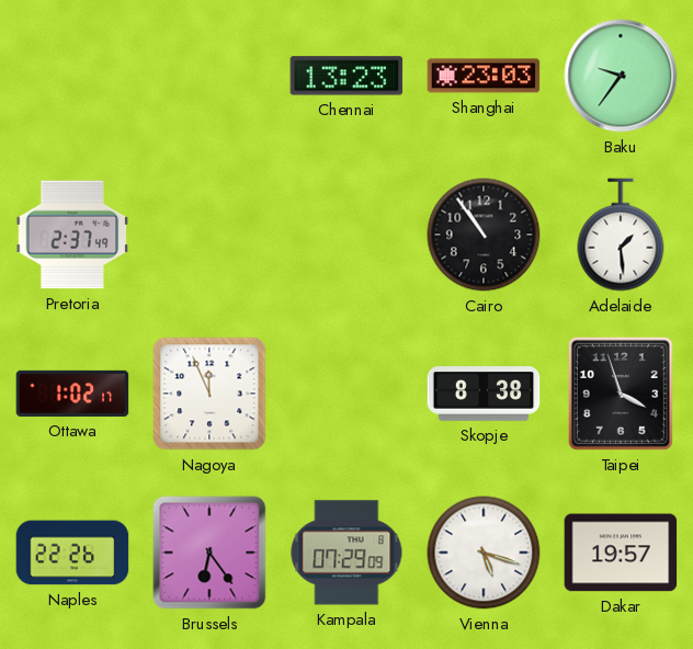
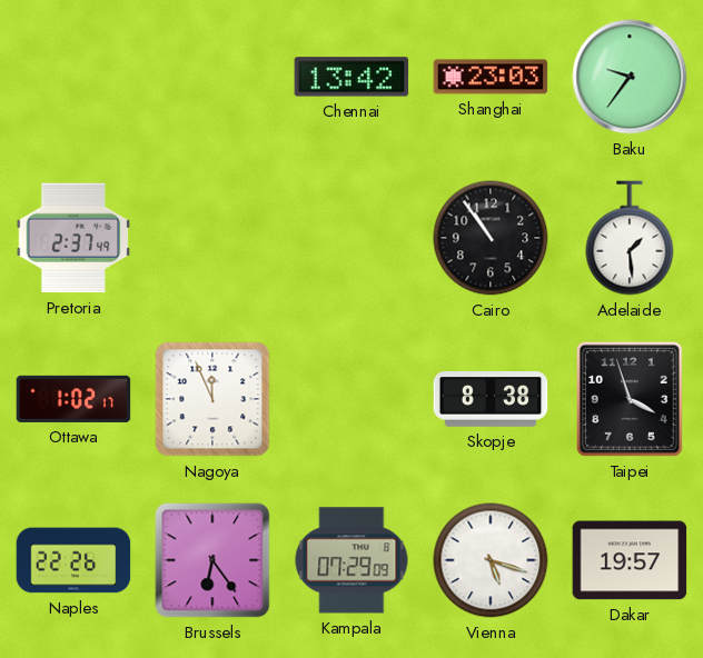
Chennai: 13:23 -> 13:42
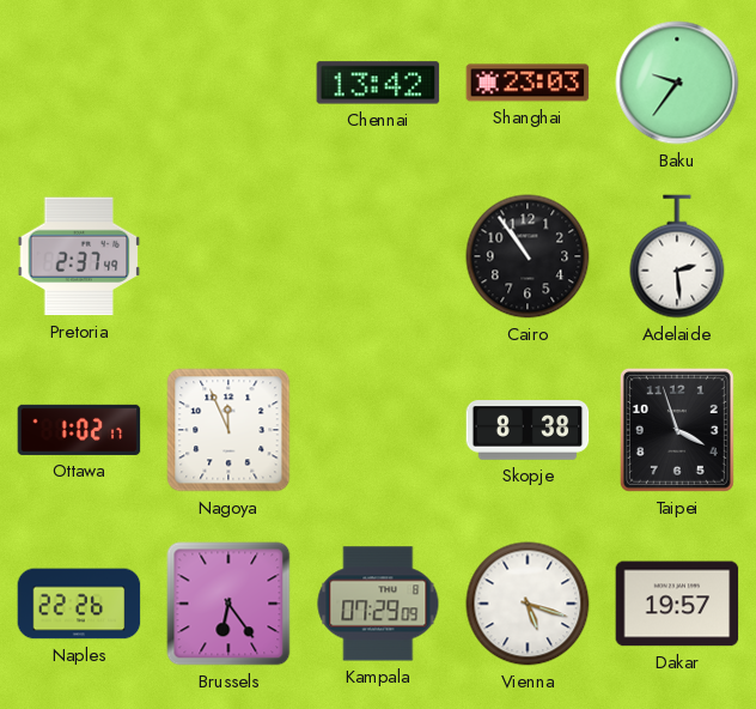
Adelaide: 1:29 -> 2:29
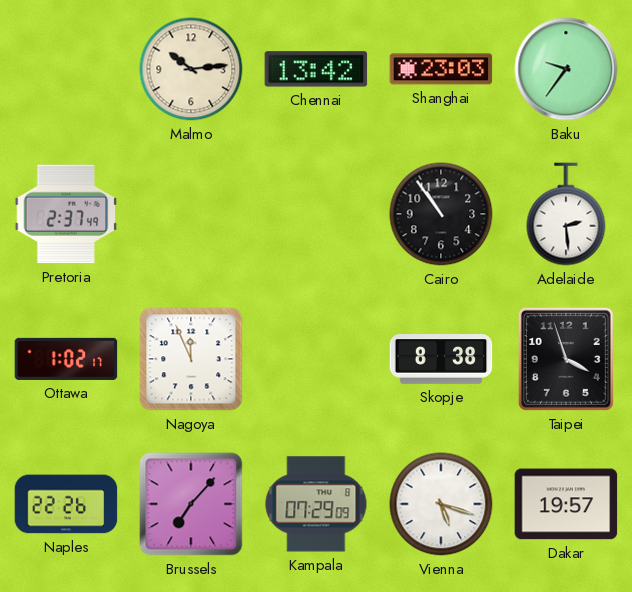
Malmo: none -> 10:14
Brussels: 6:24 -> 7:07
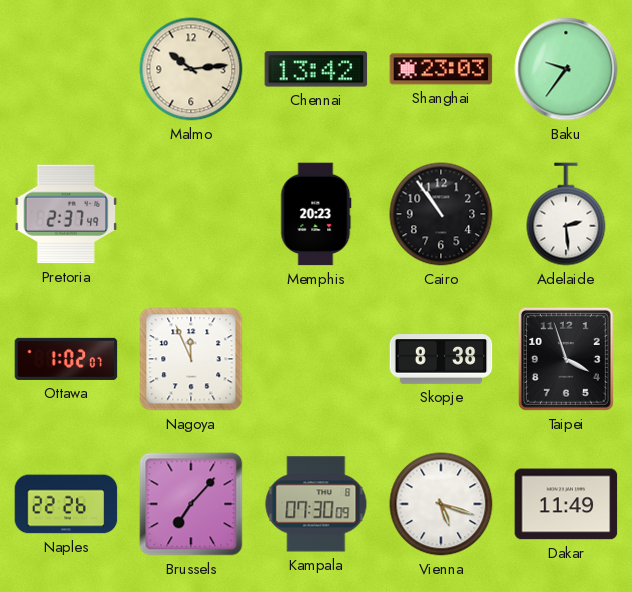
Memphis: none -> 20:23
Ottawa: 1:02:17 -> 1:02:07
Kampala: 07:29 -> 07:30
Dakar: 19:57 -> 11:49
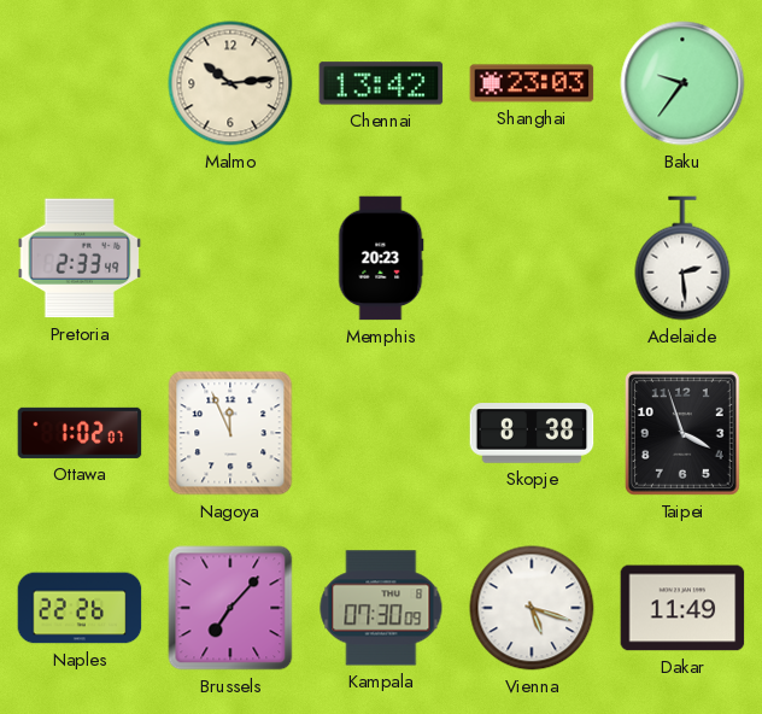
Pretoria: 2:37 -> 2:33
Cairo: 10:54 -> none
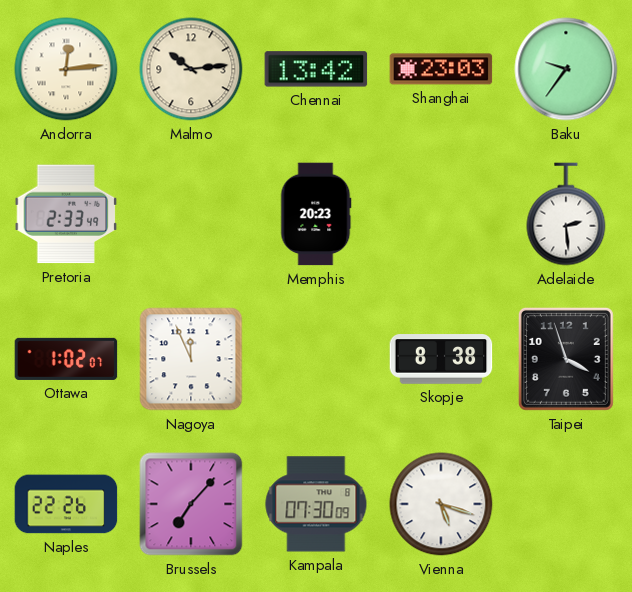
Andorra: none -> 12:14
Dakar: 11:49 -> none
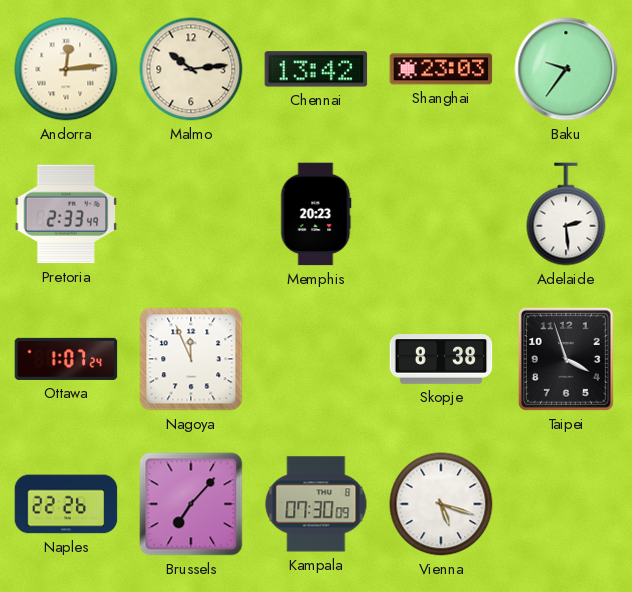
Ottawa: 1:02 -> 1:07
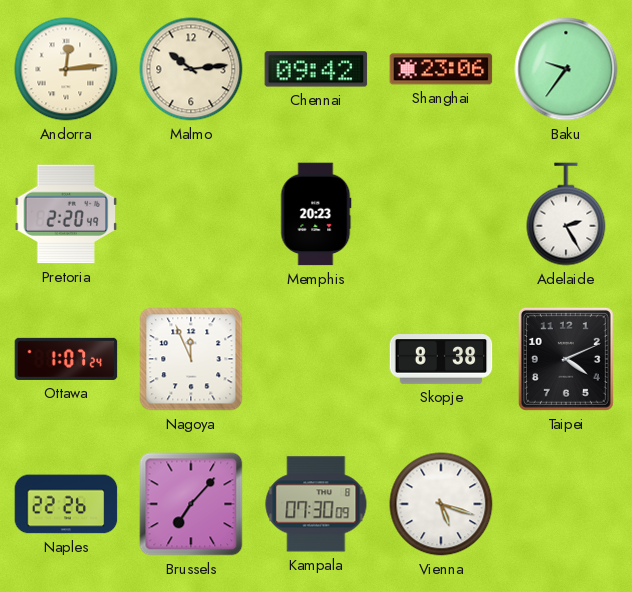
Chennai: 13:42 -> 09:42
Shanghai: 23:03 -> 23:06
Pretoria: 2:33 -> 2:20
Adelaide: 2:29 -> 2:25
Taipei: 3:57 -> 4:11
